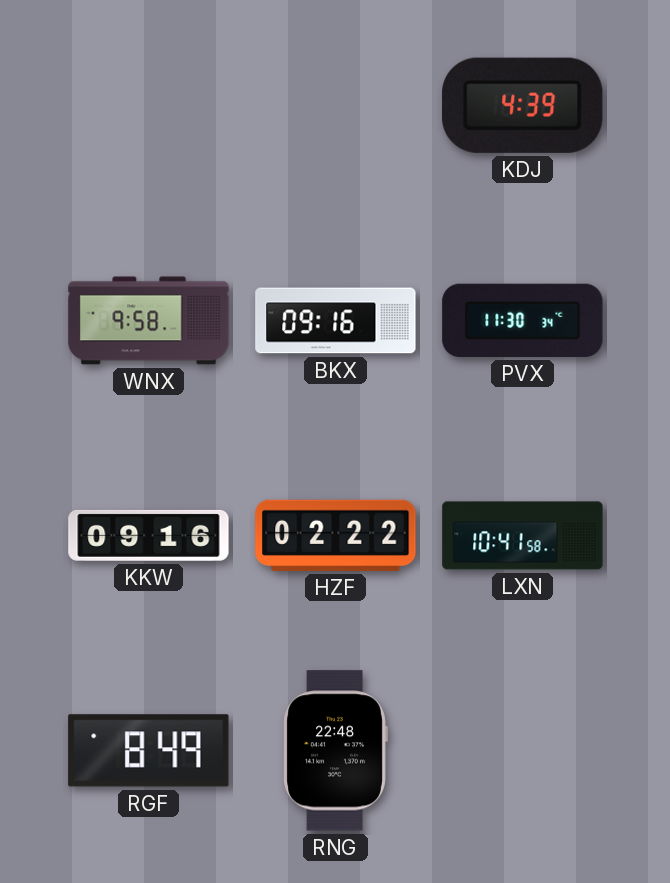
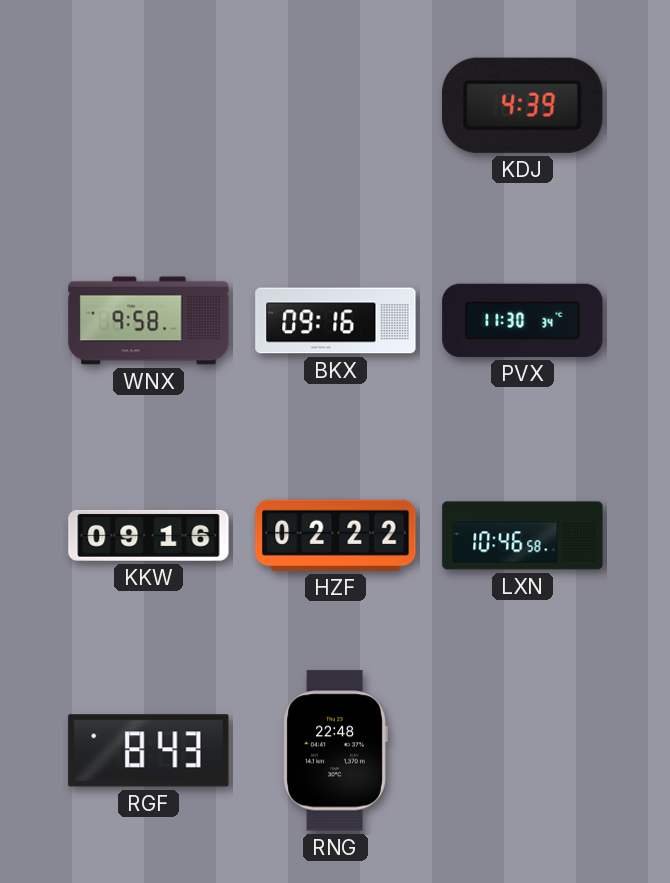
LXN: 10:41 -> 10:46
RGF: 8:49 -> 8:43
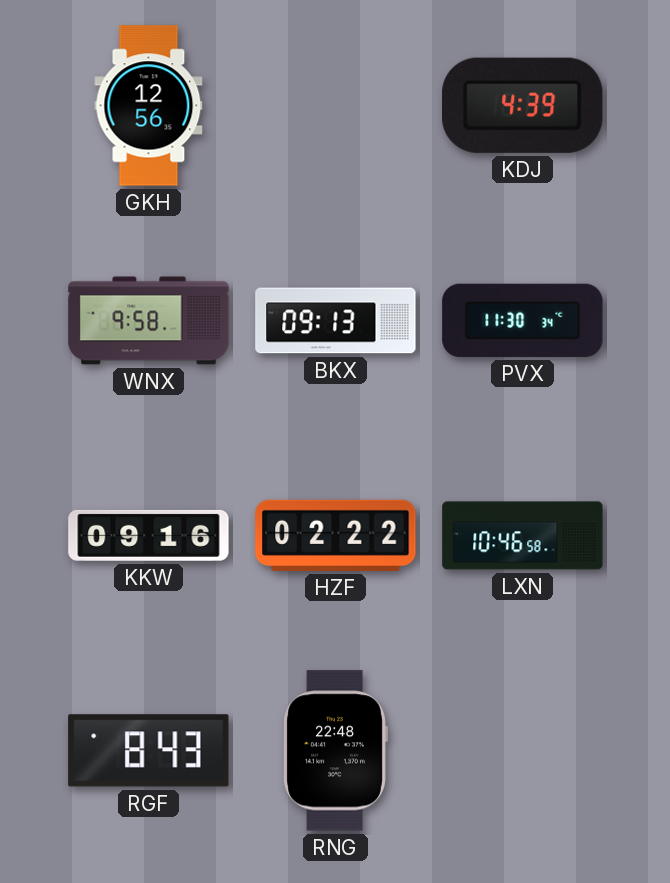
GKH: none -> 12:56
BKX: 09:16 -> 09:13
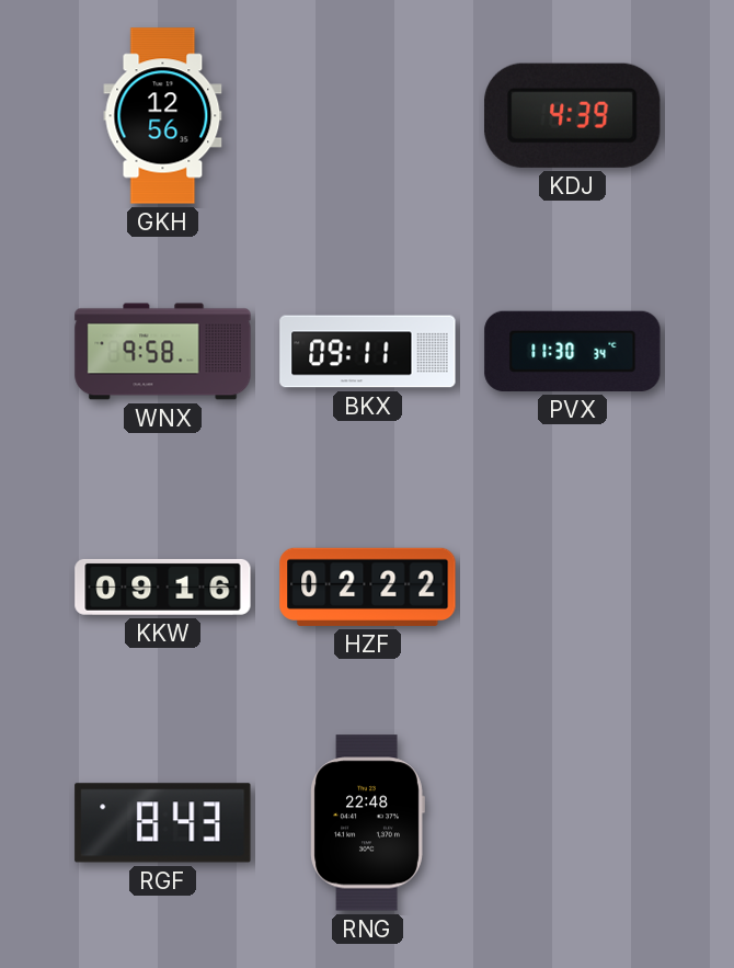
BKX: 09:13 -> 09:11
LXN: 10:46 -> none
